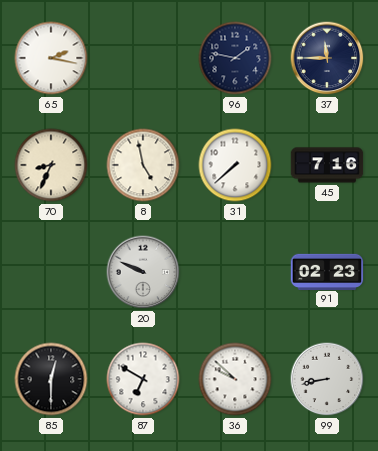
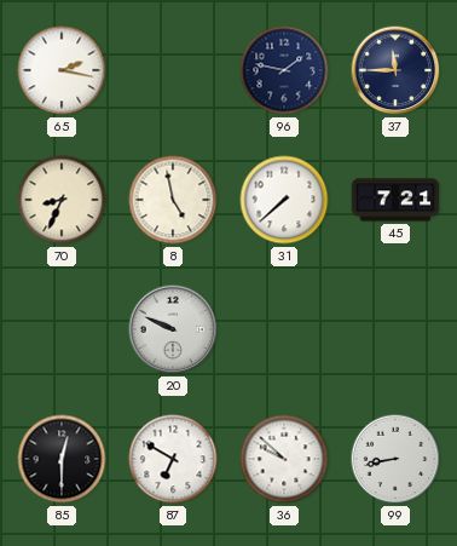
45: 7:16 -> 7:21
91: 02:23 -> none
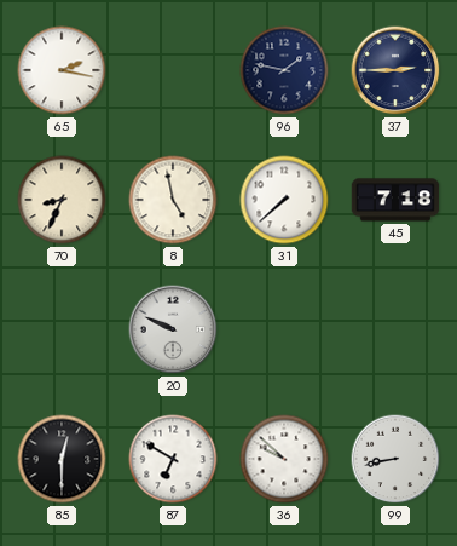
37: 11:45 -> 2:45
45: 7:21 -> 7:18
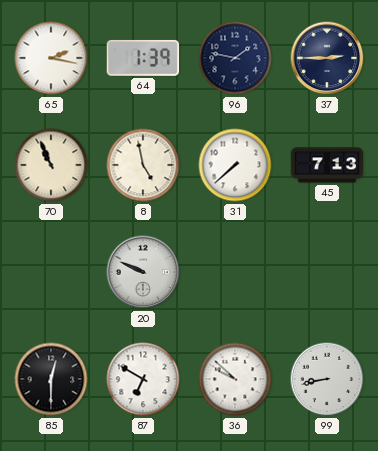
64: none -> 1:39
70: 8:34 -> 10:56
45: 7:18 -> 7:13
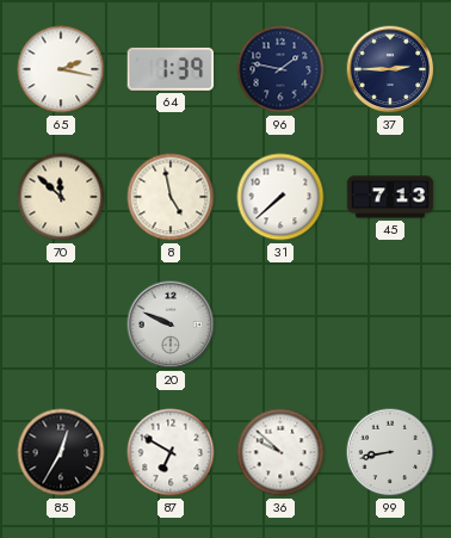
70: 10:56 -> 11:52
85: 12:30 -> 12:35
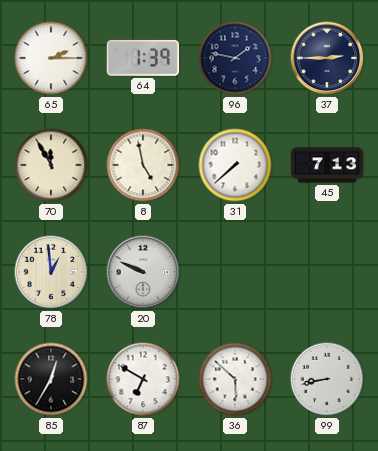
65: 2:17 -> 2:15
70: 11:52 -> 11:55
78: none -> 12:59
36: 9:52 -> 5:52
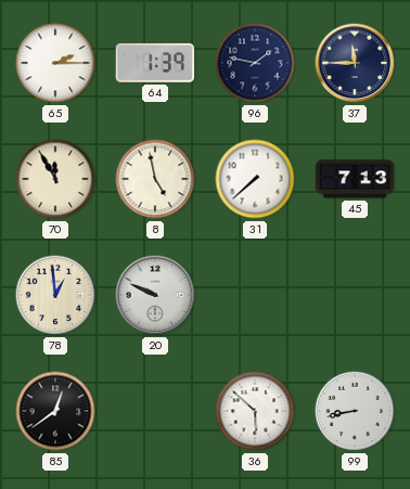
37: 2:45 -> 11:45
85: 12:35 -> 12:39
87: 6:50 -> none
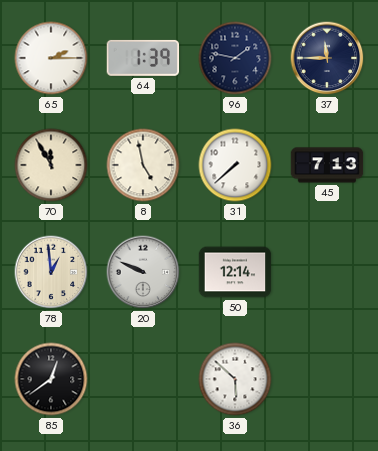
50: none -> 12:14
99: 8:43 -> none
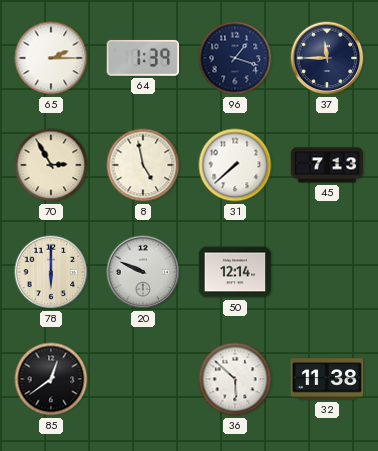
96: 1:47 -> 1:18
70: 11:55 -> 2:55
78: 12:59 -> 6:00
32: none -> 11:38
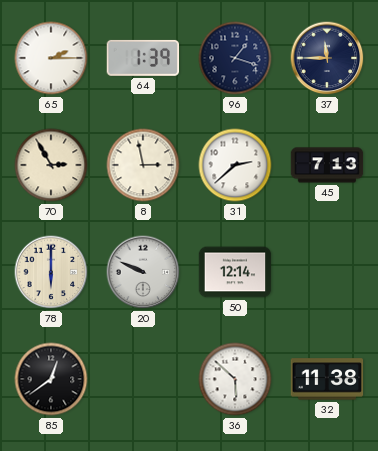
8: 4:58 -> 2:58
31: 7:38 -> 2:38
